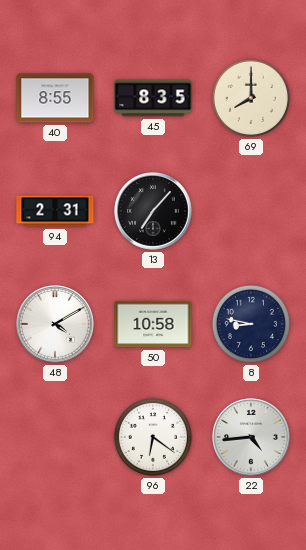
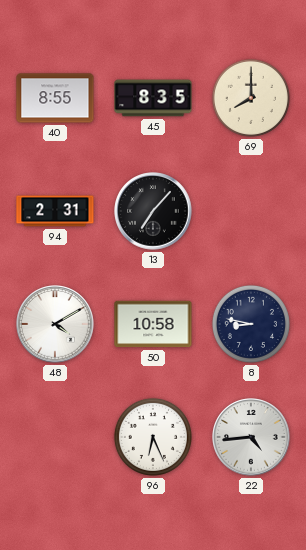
96: 6:21 -> 6:26
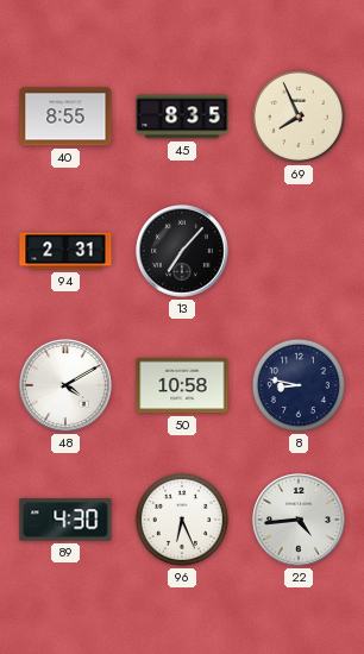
69: 8:00 -> 7:56
89: none -> 4:30
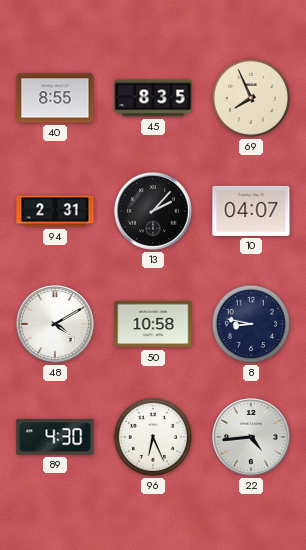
13: 7:07 -> 2:07
10: none -> 04:07
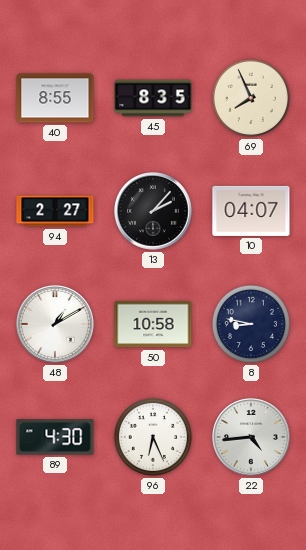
94: 2:31 -> 2:27
48: 4:10 -> 1:10
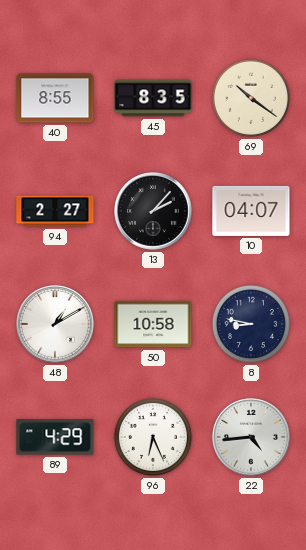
69: 7:56 -> 10:21
89: 4:30 -> 4:29
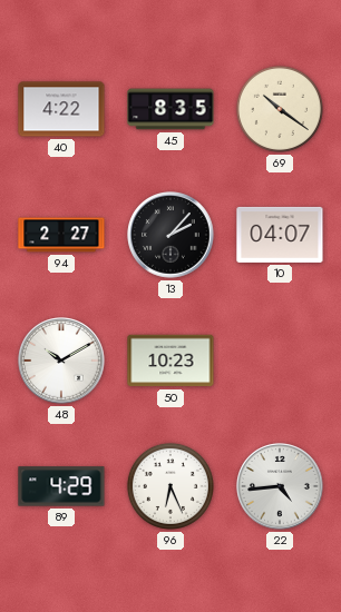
40: 8:55 -> 4:22
48: 1:10 -> 10:10
50: 10:58 -> 10:23
8: 8:47 -> none
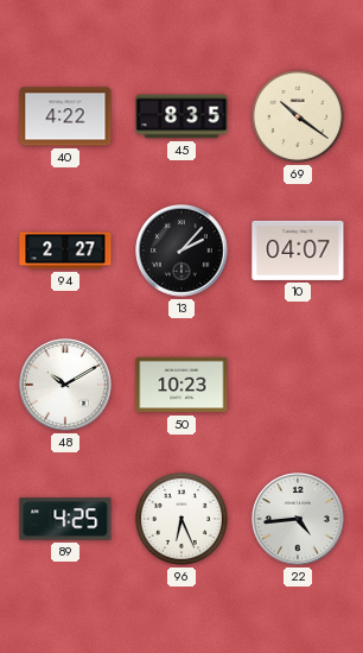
89: 4:29 -> 4:25
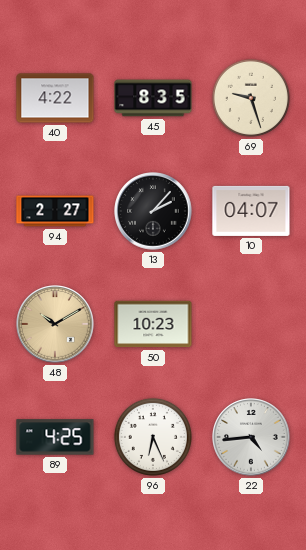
69: 10:21 -> 9:27
48 dial: white -> champagne
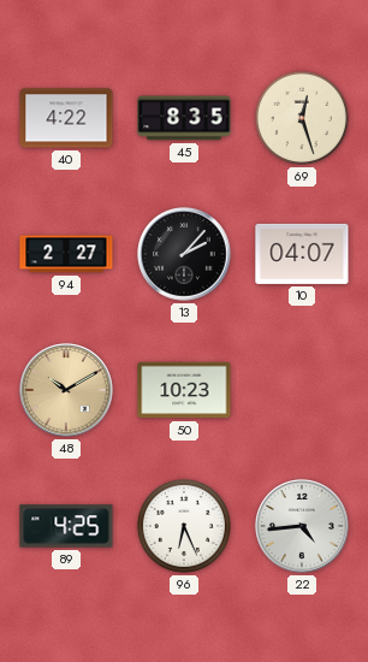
69: 9:27 -> 12:27
